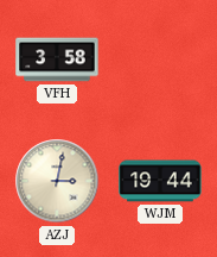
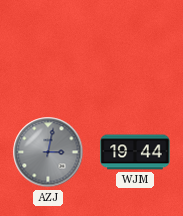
VFH: 3:58 -> none
AZJ dial: cream -> grey
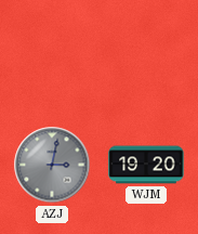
WJM: 19:44 -> 19:20
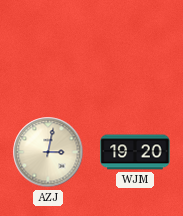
AZJ dial: grey -> cream
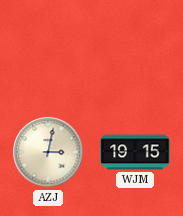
WJM: 19:20 -> 19:15
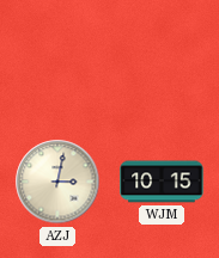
WJM: 19:15 -> 10:15
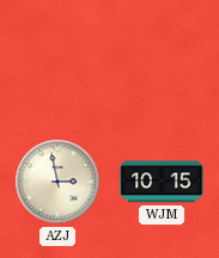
AZJ: 3:02 -> 2:58
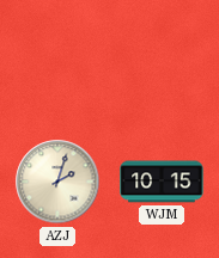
AZJ: 2:58 -> 2:03
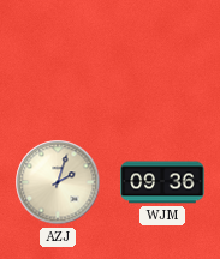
WJM: 10:15 -> 09:36
